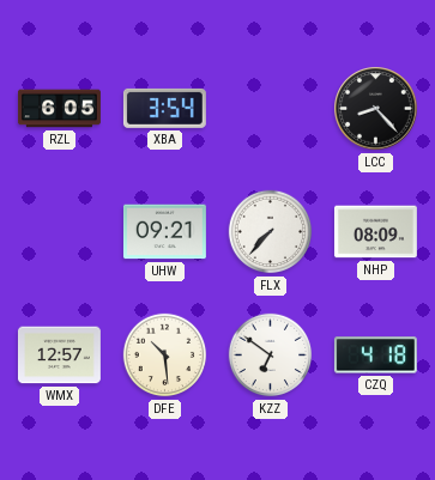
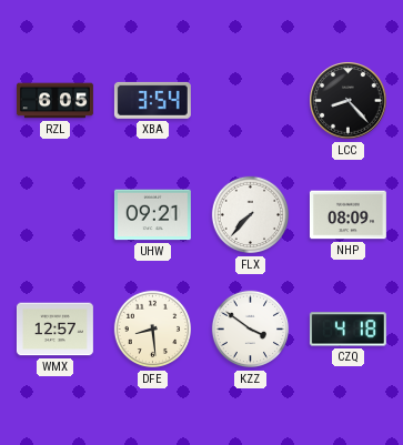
DFE: 10:29 -> 8:29
KZZ: 6:51 -> 3:51
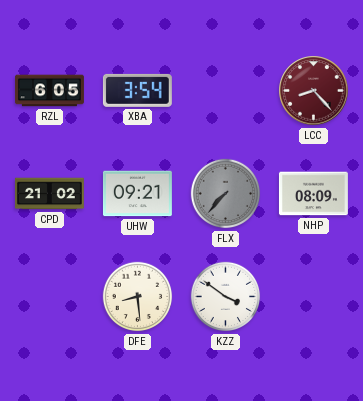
LCC dial: black -> burgundy
CPD: none -> 21:02
FLX dial: white -> grey
WMX: 12:57 -> none
CZQ: 4:18 -> none
